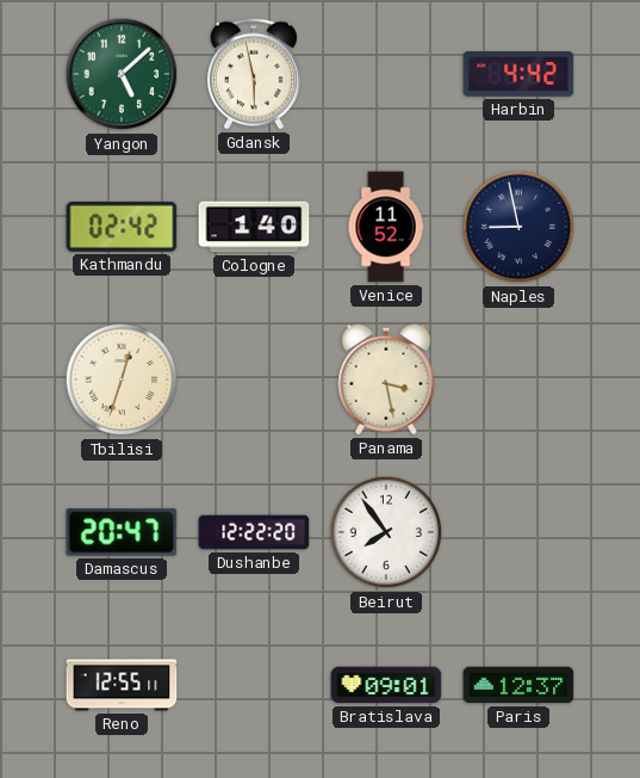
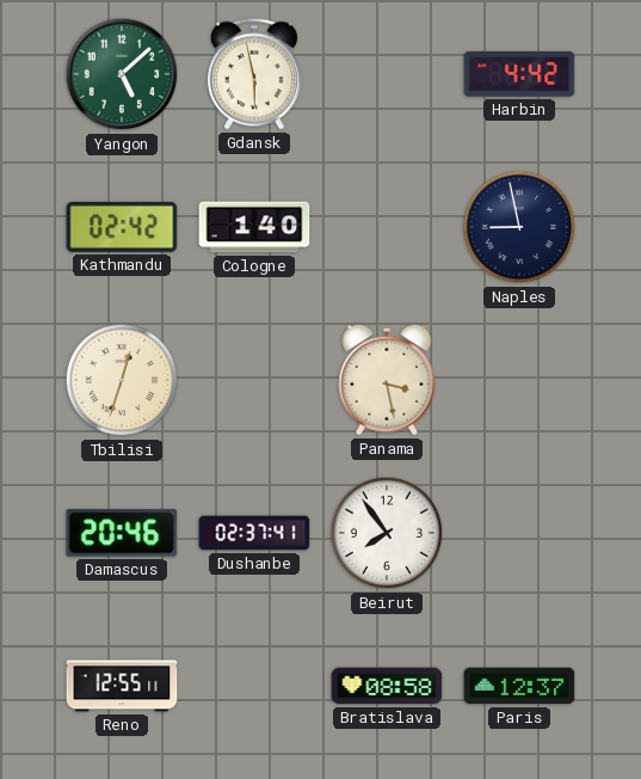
Venice: 11:52 -> none
Damascus: 20:47 -> 20:46
Dushanbe: 12:22 -> 02:37
Bratislava: 09:01 -> 08:58
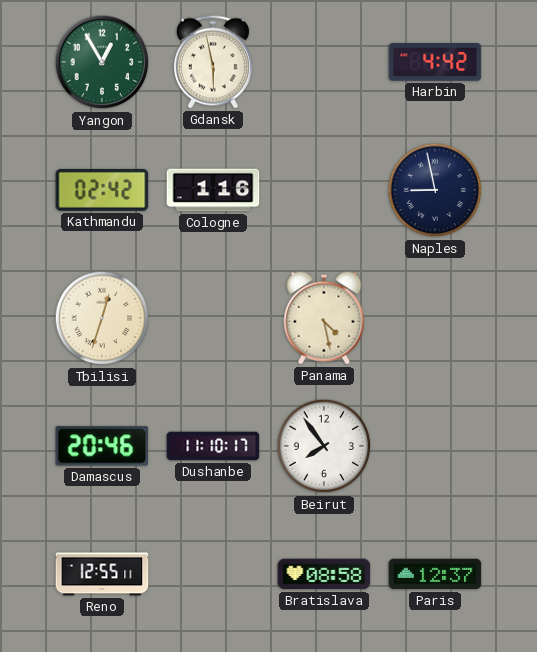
Yangon: 5:08 -> 12:55
Cologne: 1:40 -> 1:16
Panama: 3:28 -> 4:28
Dushanbe: 02:37 -> 11:10
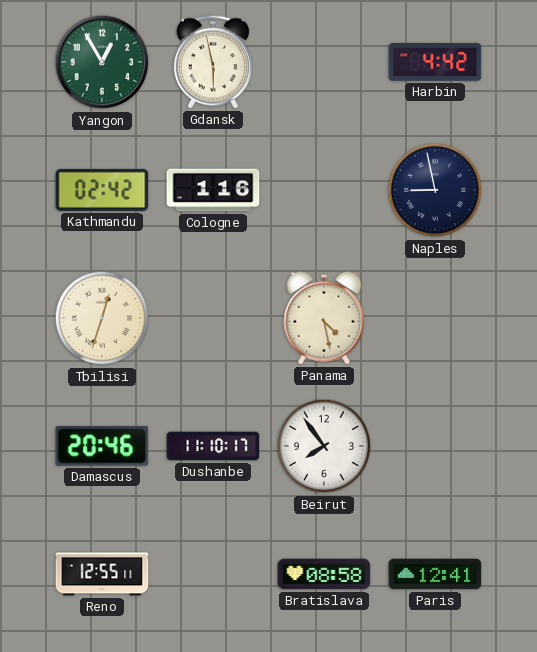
Paris: 12:37 -> 12:41
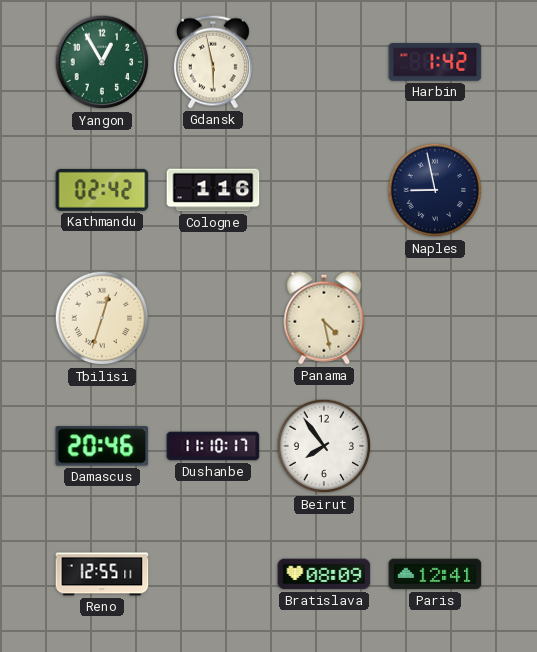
Harbin: 4:42 -> 1:42
Bratislava: 08:58 -> 08:09
